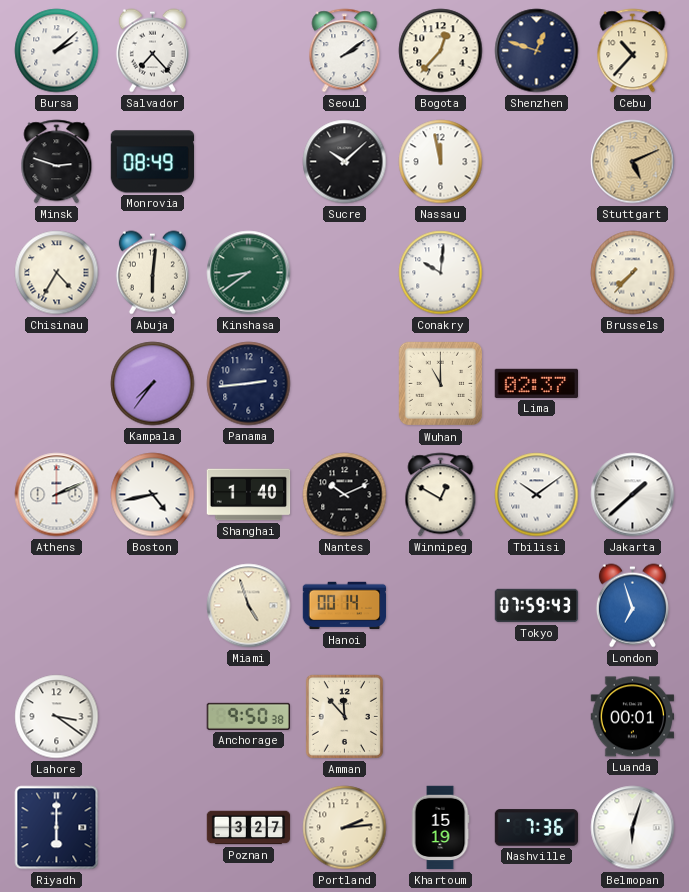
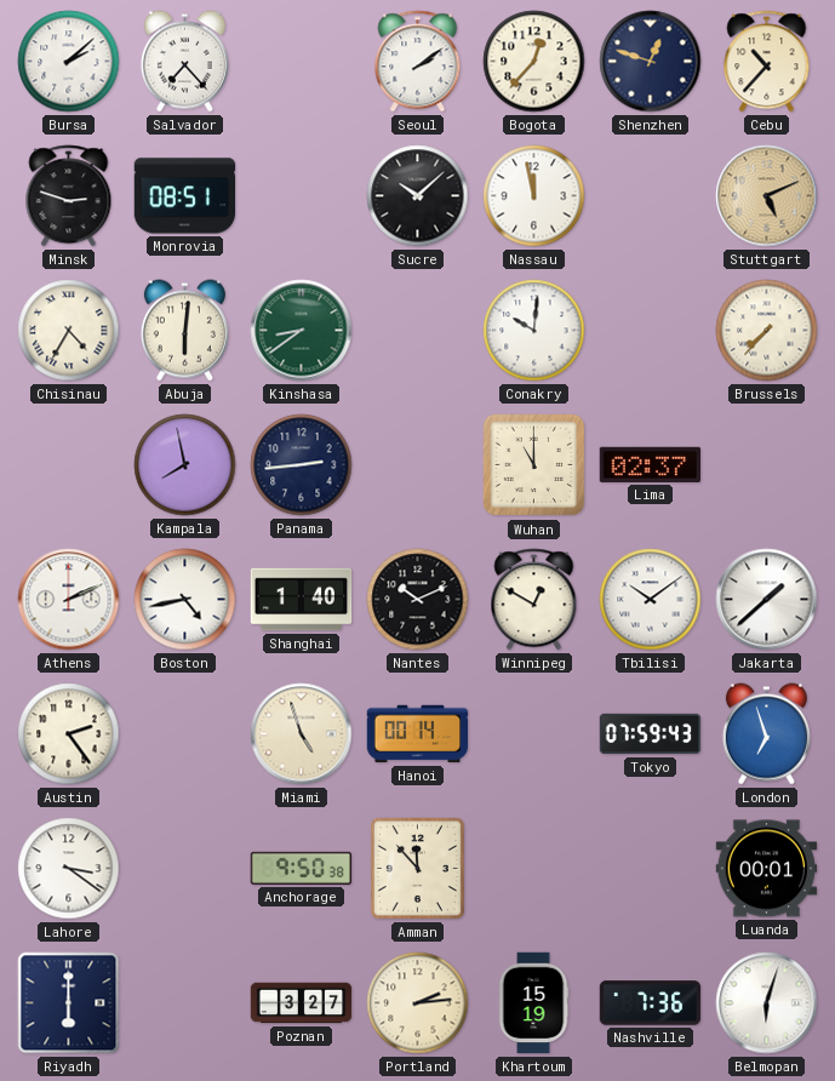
Monrovia: 08:49 -> 08:51
Kampala: 7:36 -> 7:58
Austin: none -> 2:24
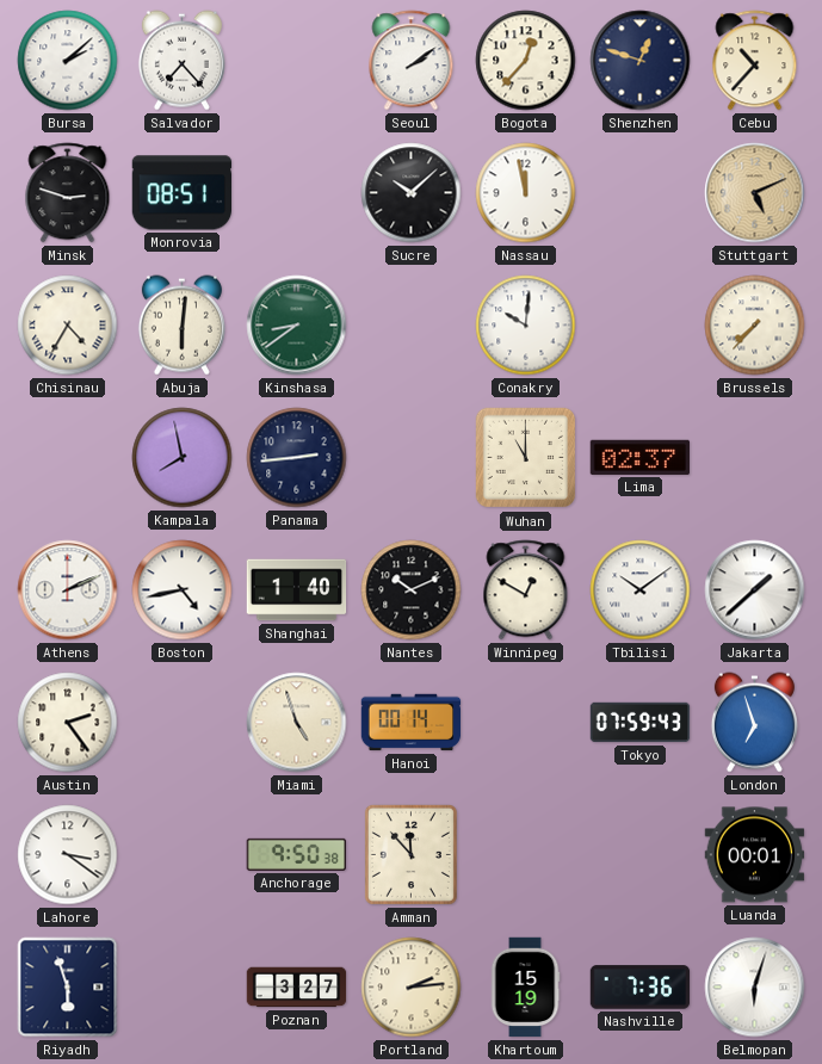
Riyadh: 6:00 -> 5:57
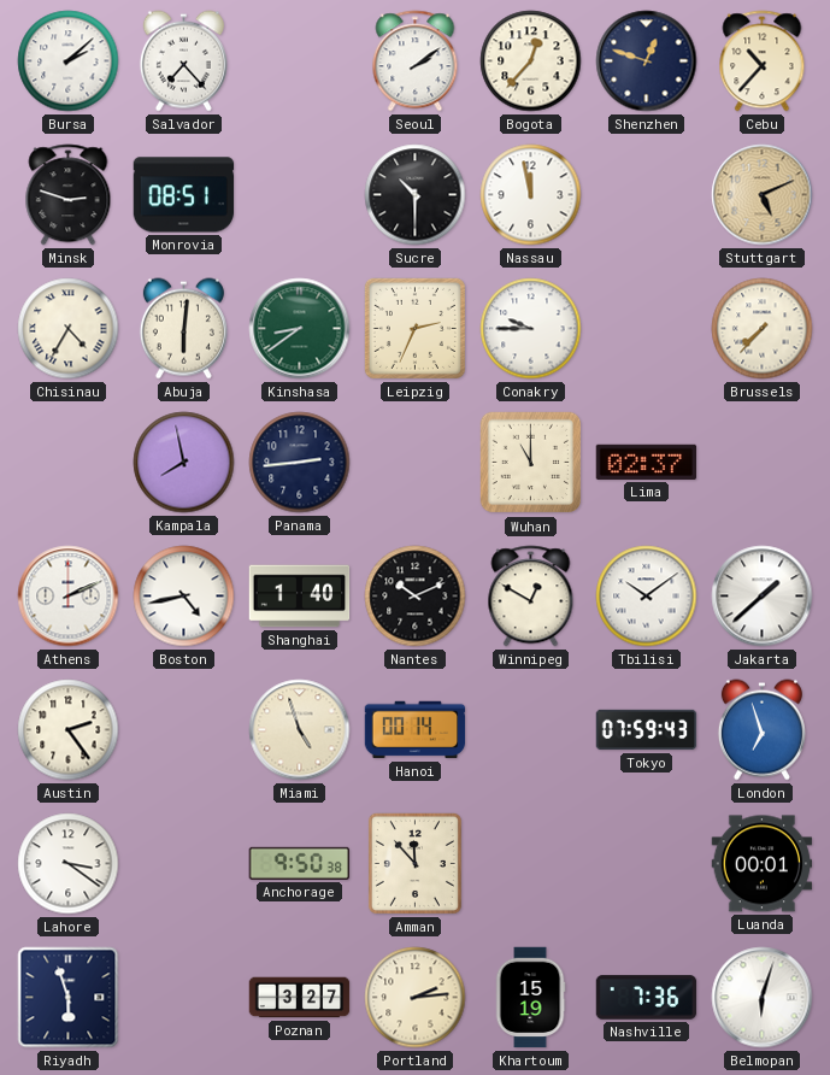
Sucre: 10:08 -> 10:30
Leipzig: none -> 2:34
Conakry: 10:01 -> 9:45
